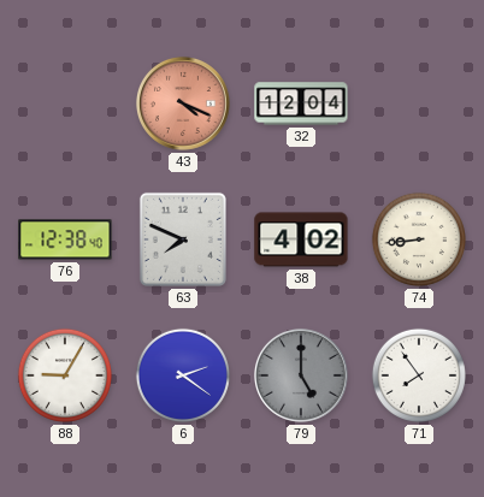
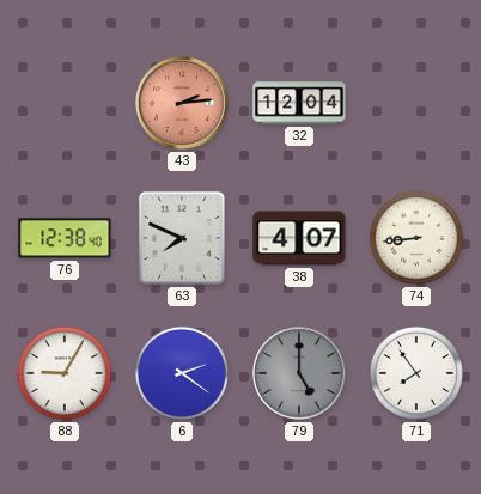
43: 4:19 -> 2:14
38: 4:02 -> 4:07
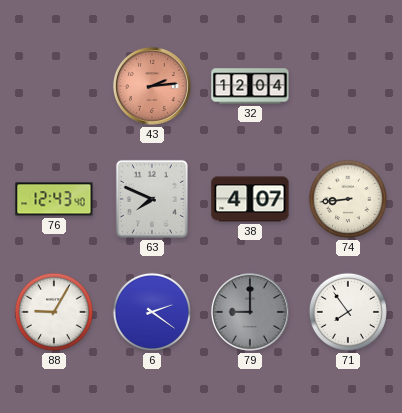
76: 12:38 -> 12:43
79: 5:00 -> 9:00
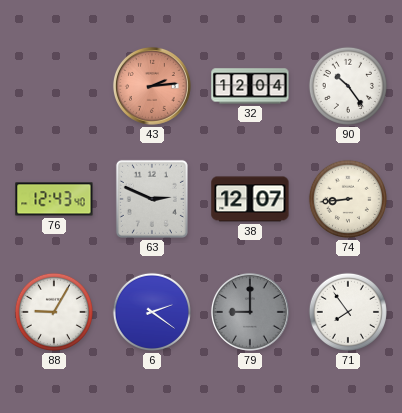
90: none -> 10:24
63: 7:49 -> 2:49
38: 4:07 -> 12:07
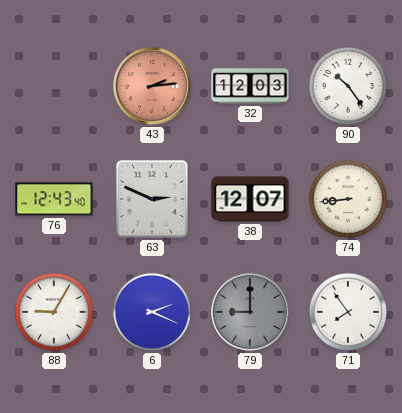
32: 12:04 -> 12:03
6: 2:21 -> 2:19
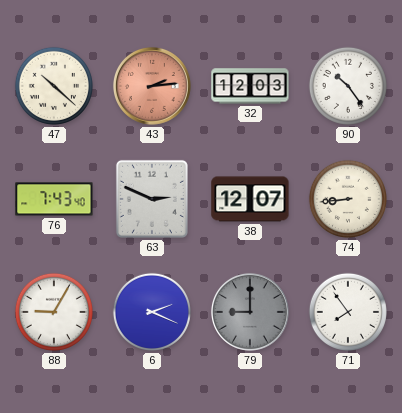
47: none -> 10:22
76: 12:43 -> 7:43
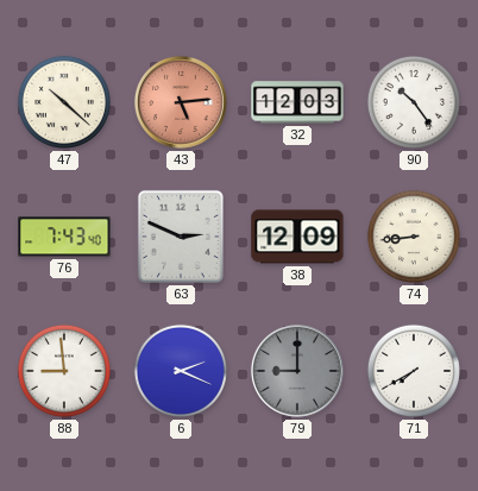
43: 2:14 -> 5:14
38: 12:07 -> 12:09
88: 9:05 -> 8:59
71: 7:54 -> 7:40
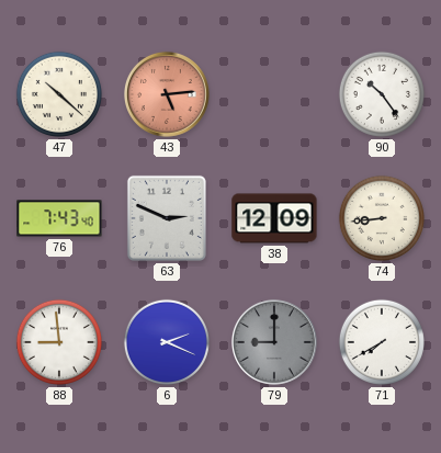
32: 12:03 -> none
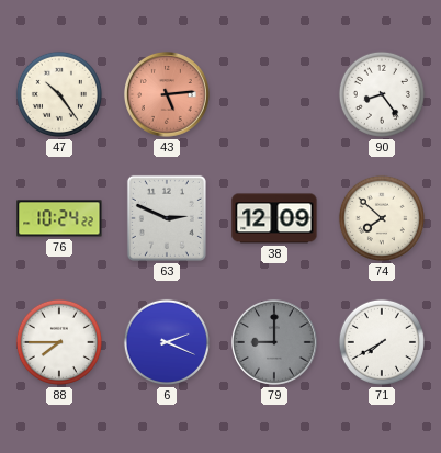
47: 10:22 -> 10:24
90: 10:24 -> 8:24
76: 7:43 -> 10:24
74: 8:44 -> 7:52
88: 8:59 -> 7:45
